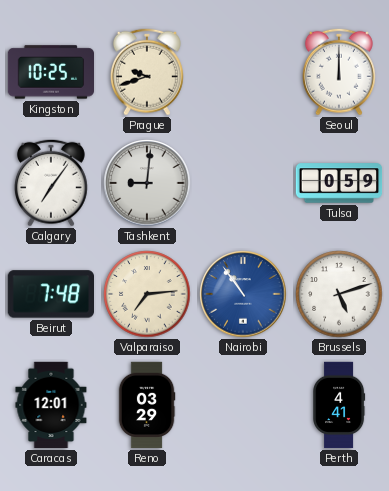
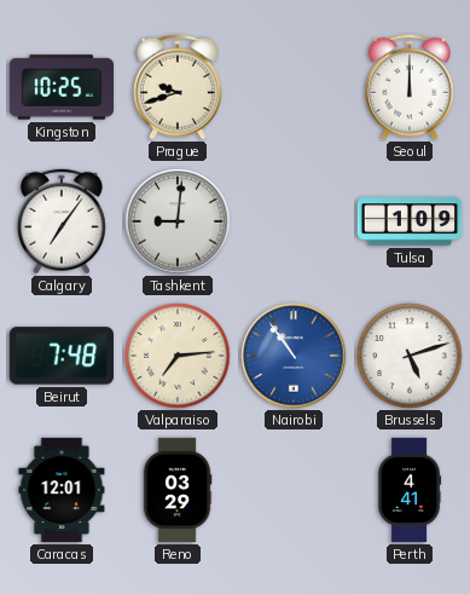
Tulsa: 0:59 -> 1:09
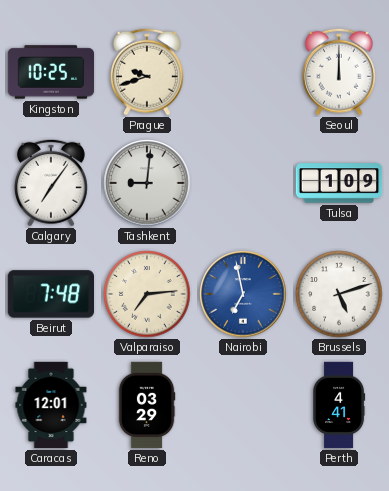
Nairobi: 10:54 -> 6:58
